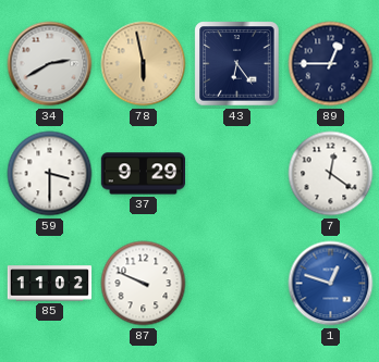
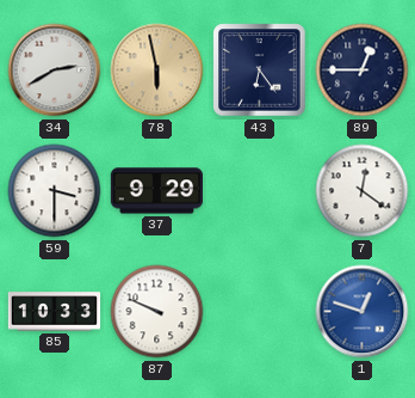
85: 11:02 -> 10:33
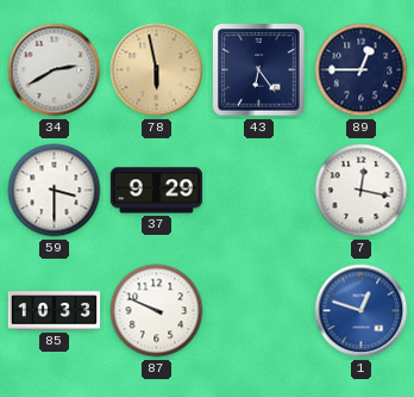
7: 12:21 -> 12:17
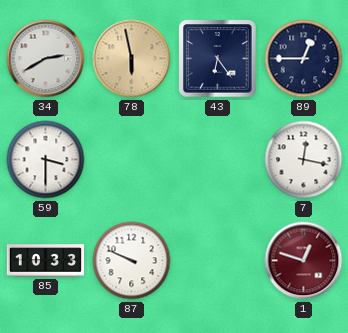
37: 9:29 -> none
1 dial: blue -> burgundy
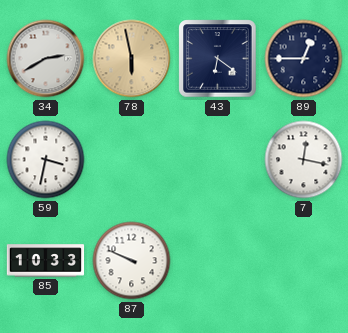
43: 6:24 -> 6:21
59: 3:30 -> 3:32
1: 12:48 -> none
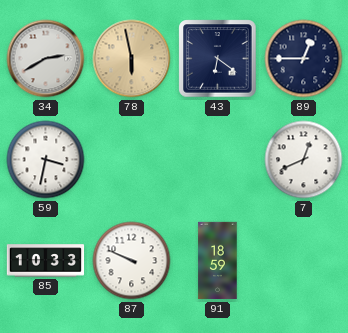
7: 12:17 -> 12:41
91: none -> 18:59
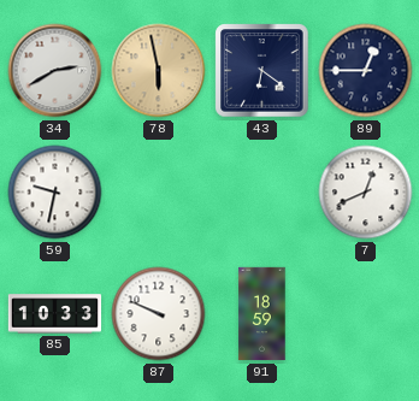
59: 3:32 -> 9:32
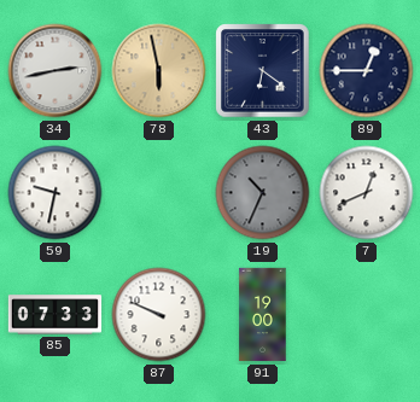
34: 2:40 -> 2:43
19: none -> 10:34
85: 10:33 -> 07:33
91: 18:59 -> 19:00
